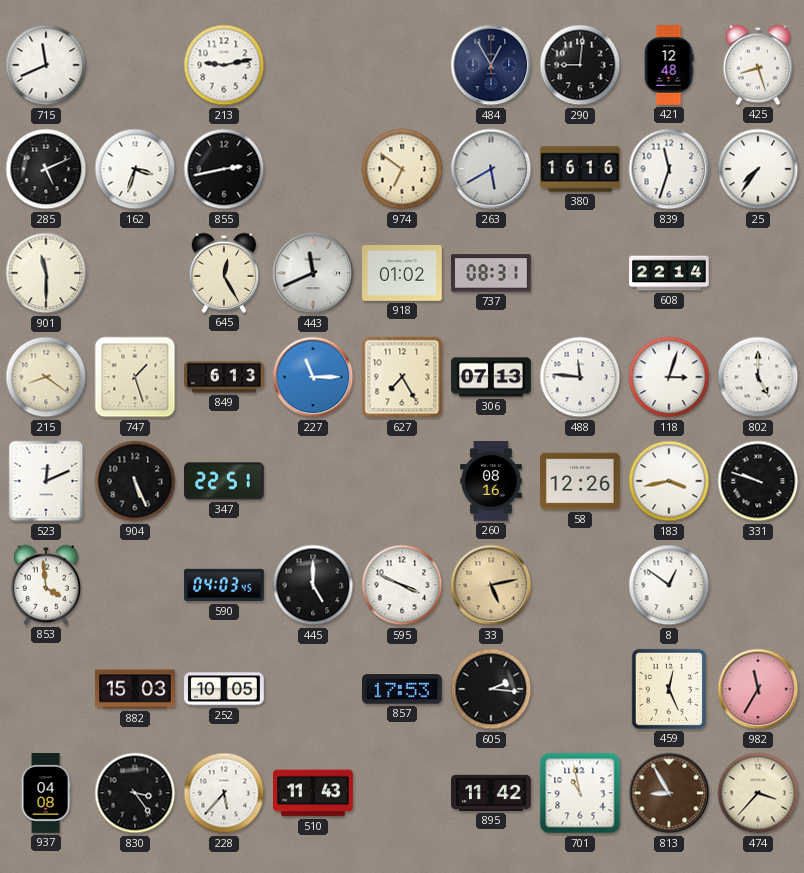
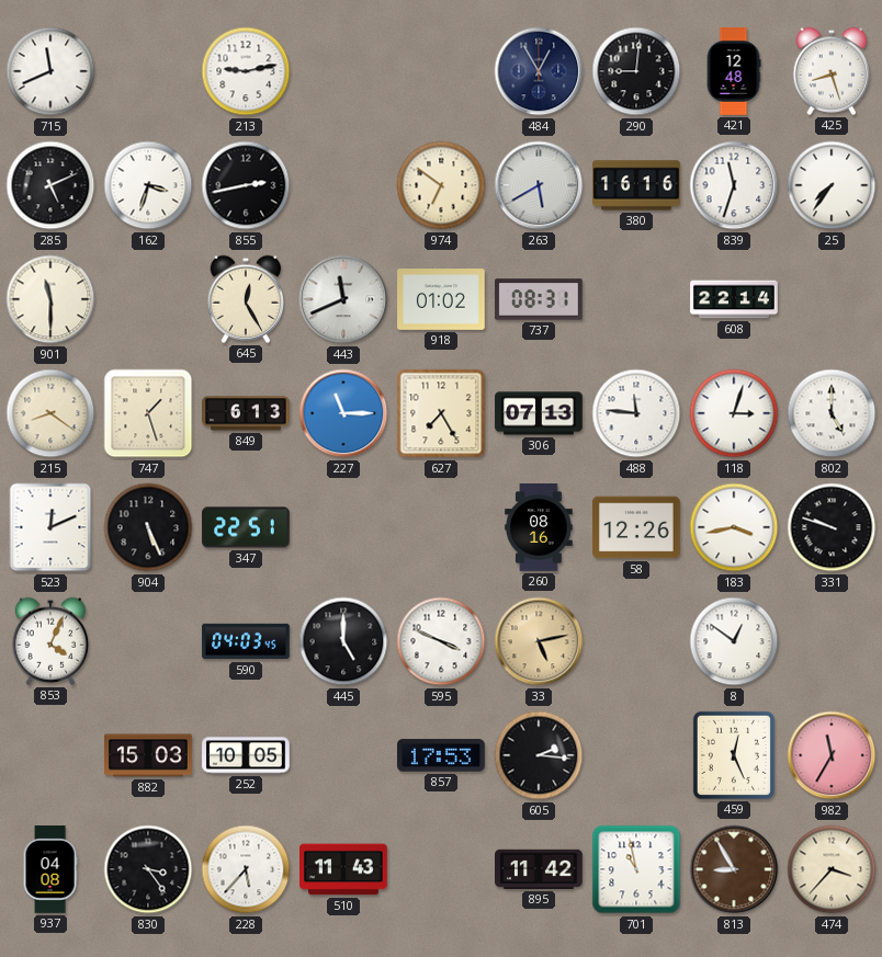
853: 3:59 -> 4:04
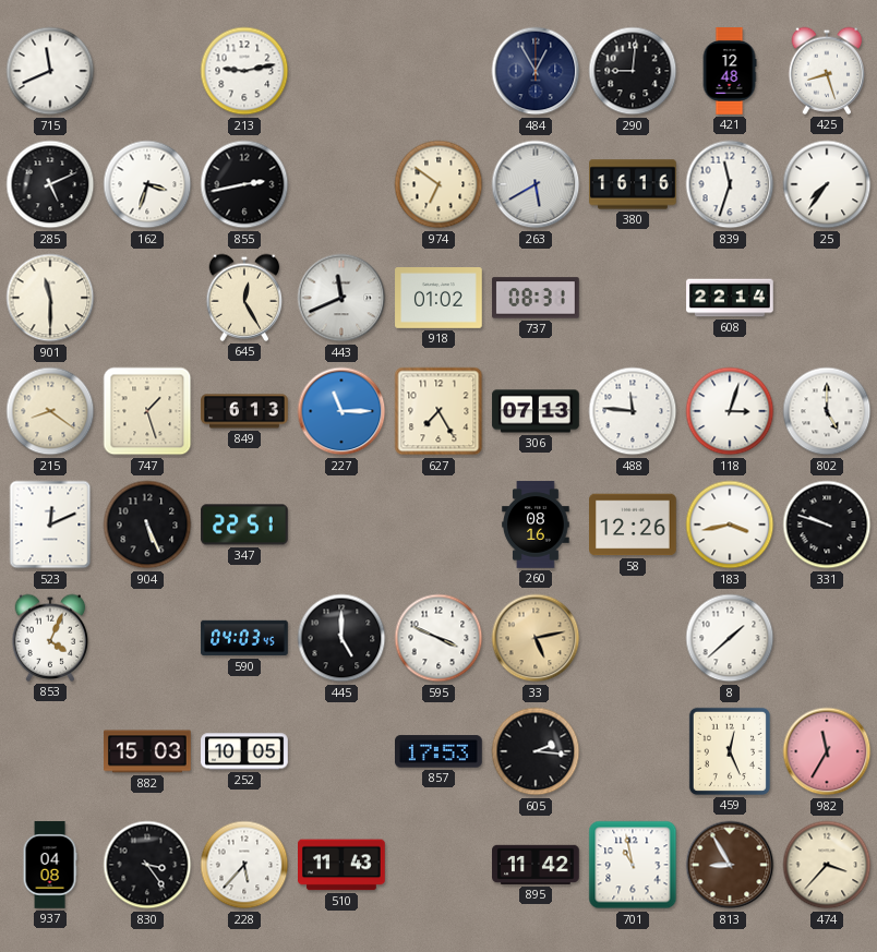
8: 12:51 -> 1:38
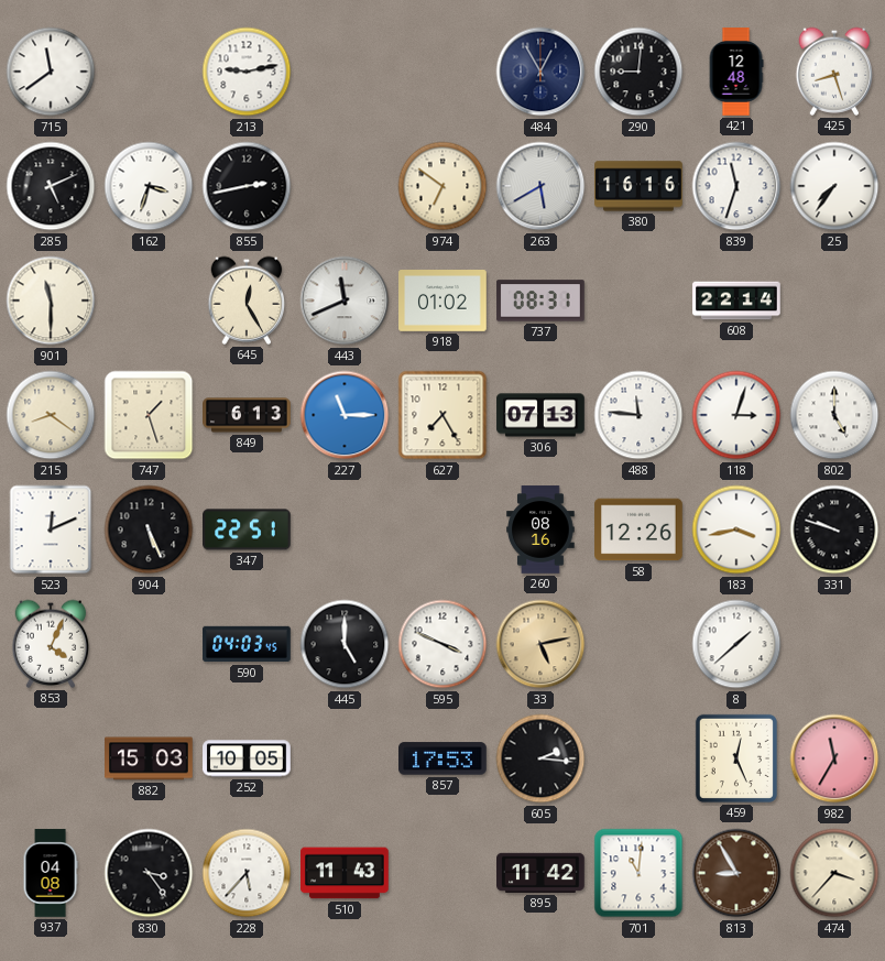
715: 11:41 -> 11:39
701: 10:58 -> 11:01
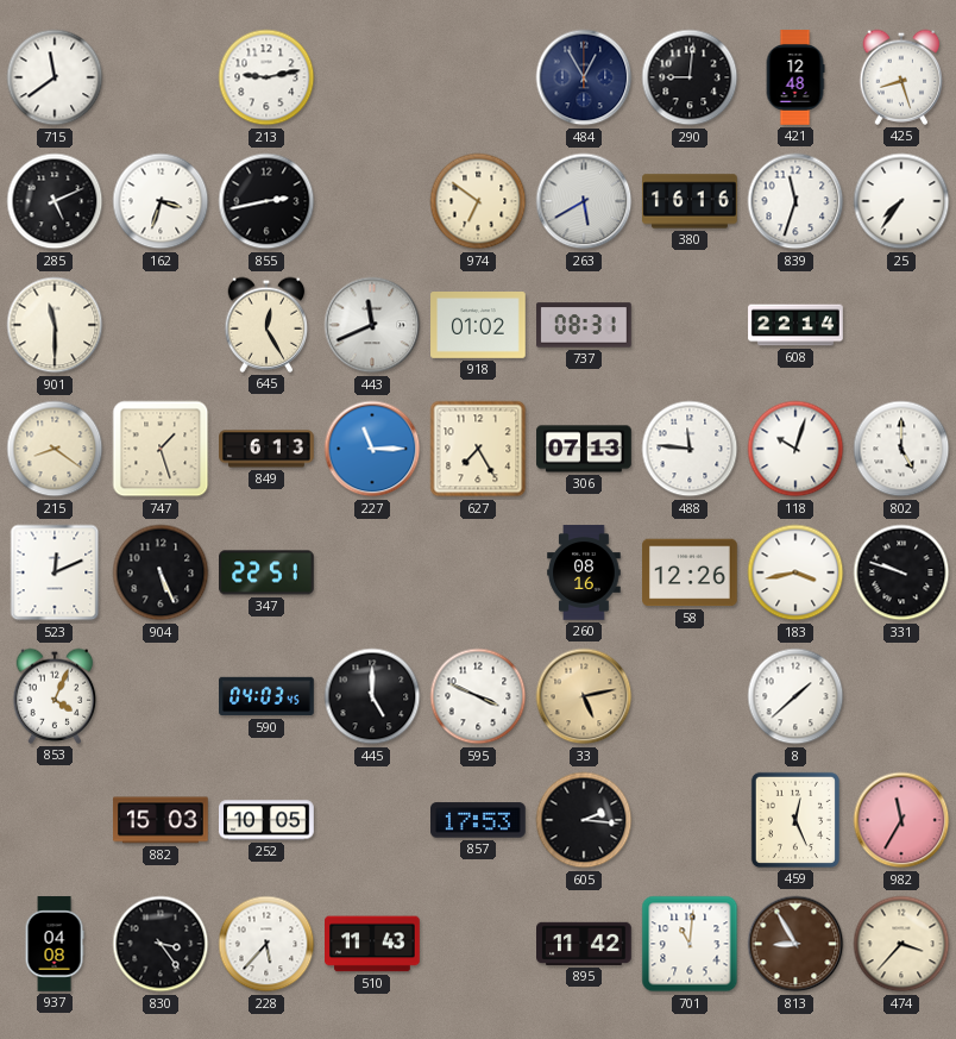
118: 3:03 -> 10:03
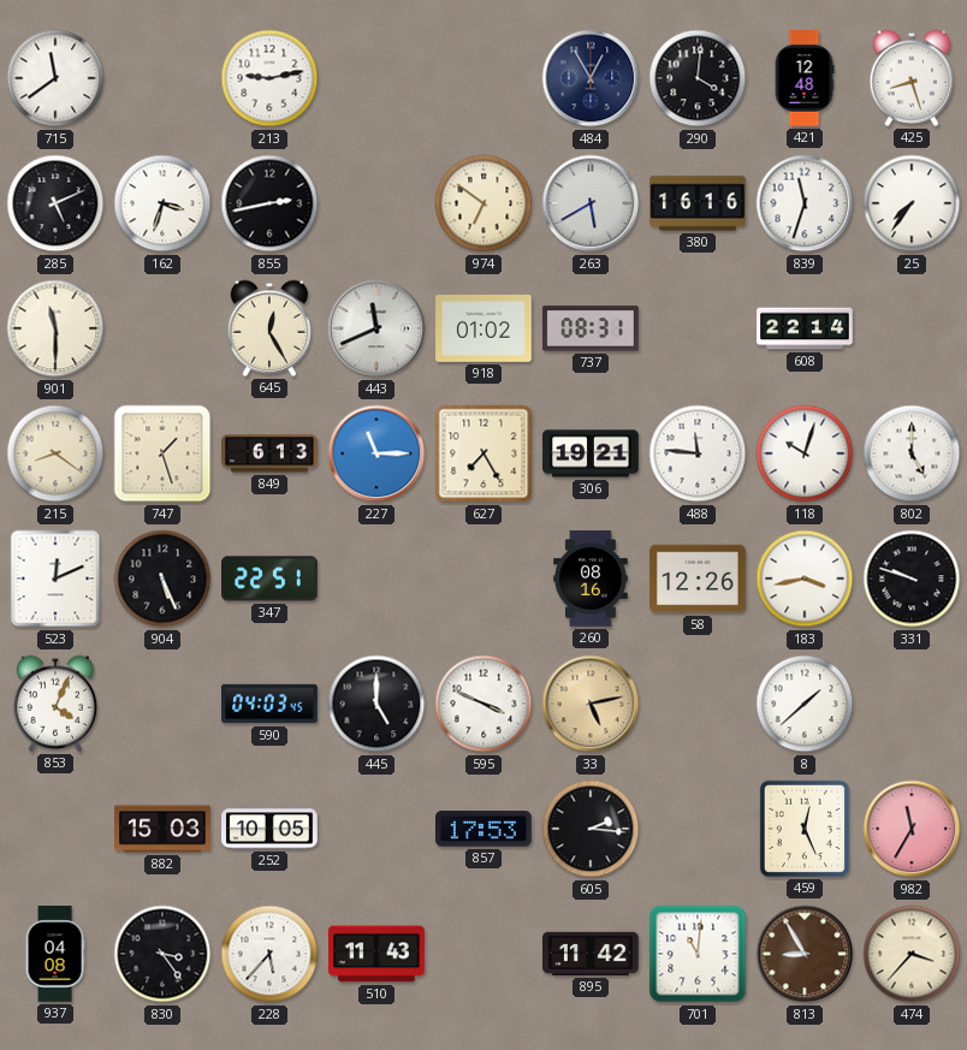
290: 9:01 -> 4:01
306: 07:13 -> 19:21
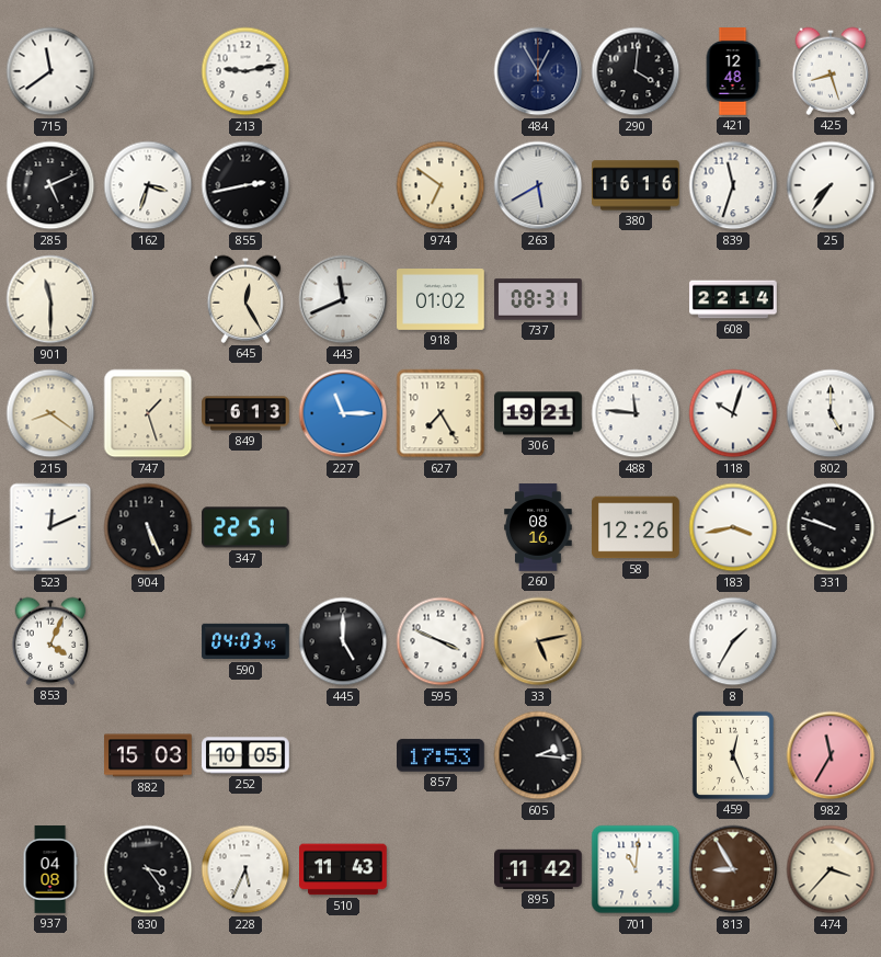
8: 1:38 -> 1:35
228: 5:37 -> 5:34
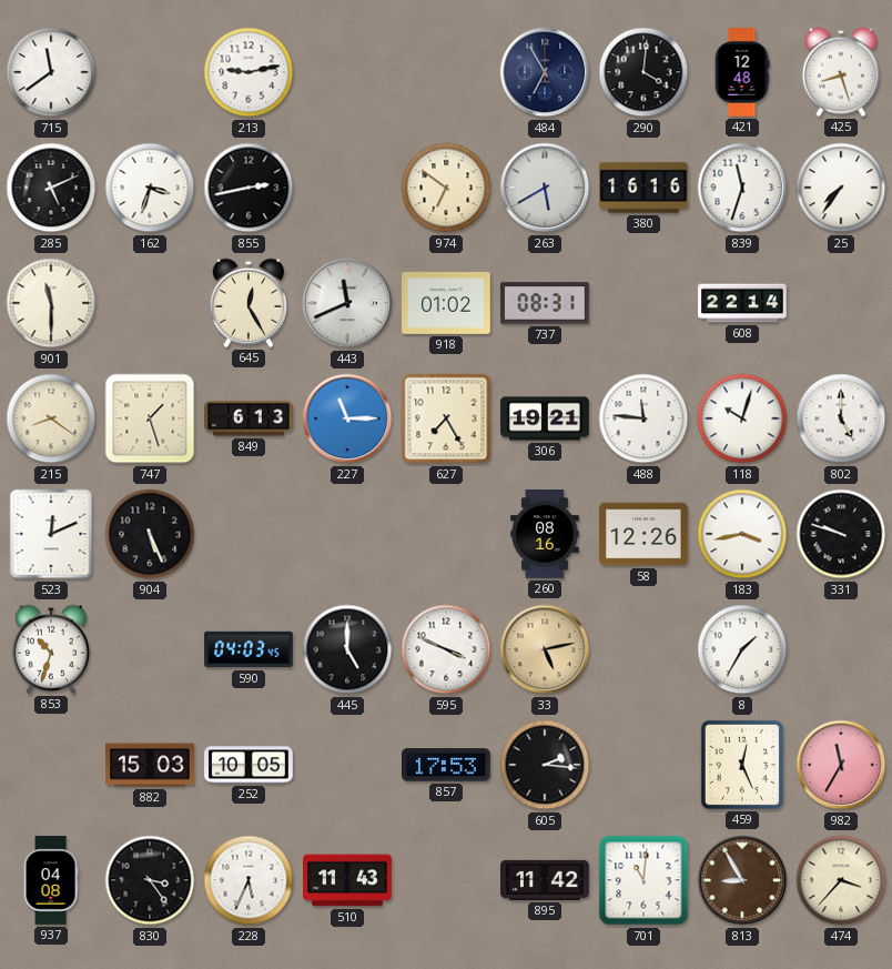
484: 12:55 -> 6:55
347: 22:51 -> none
853: 4:04 -> 10:33
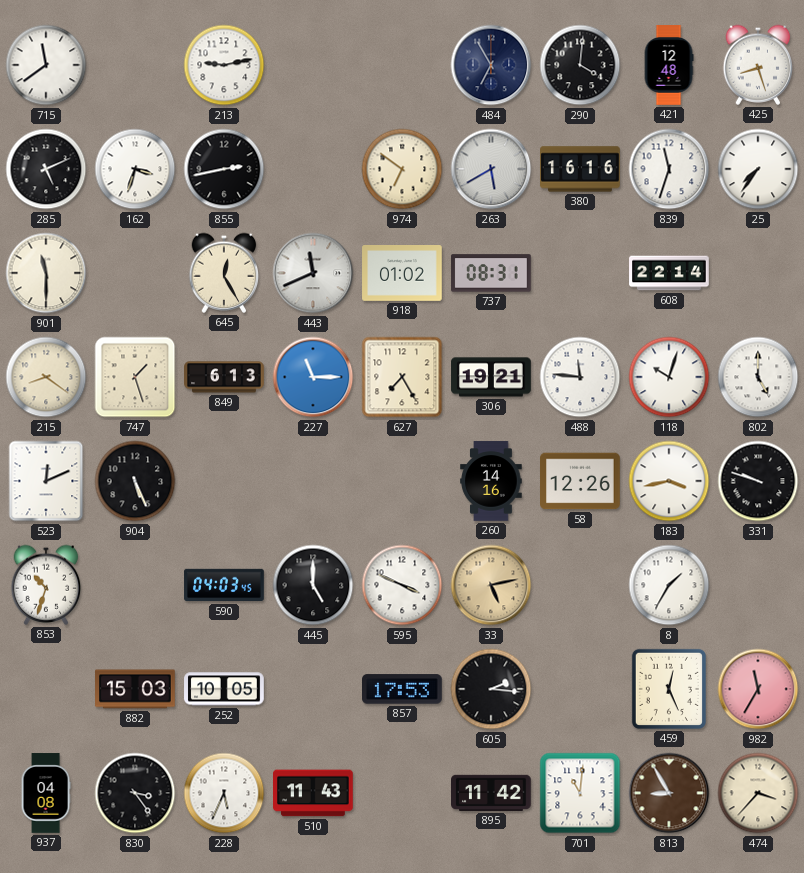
260: 08:16 -> 14:16
